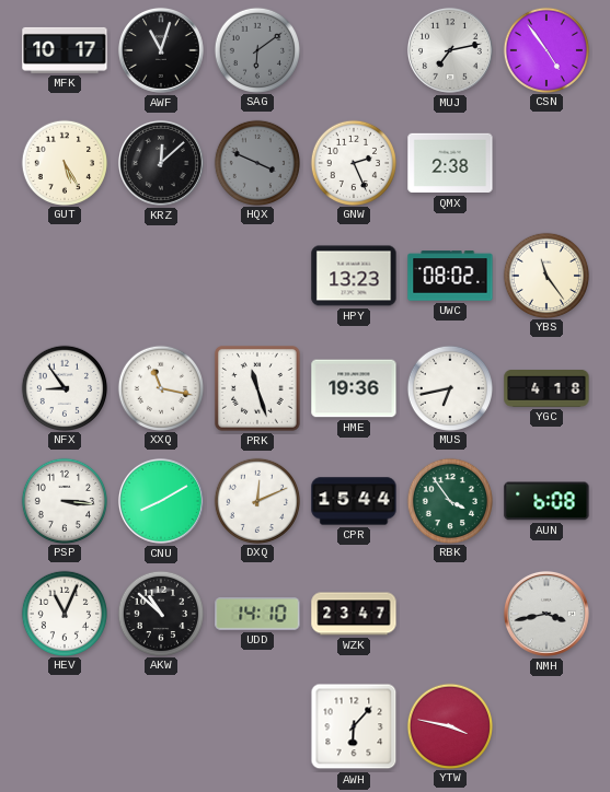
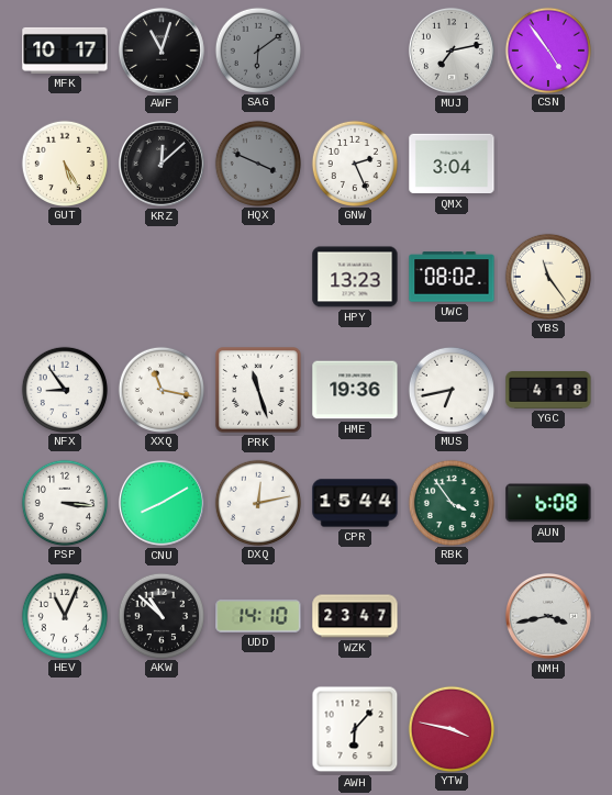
QMX: 2:38 -> 3:04
DXQ: 12:11 -> 12:13
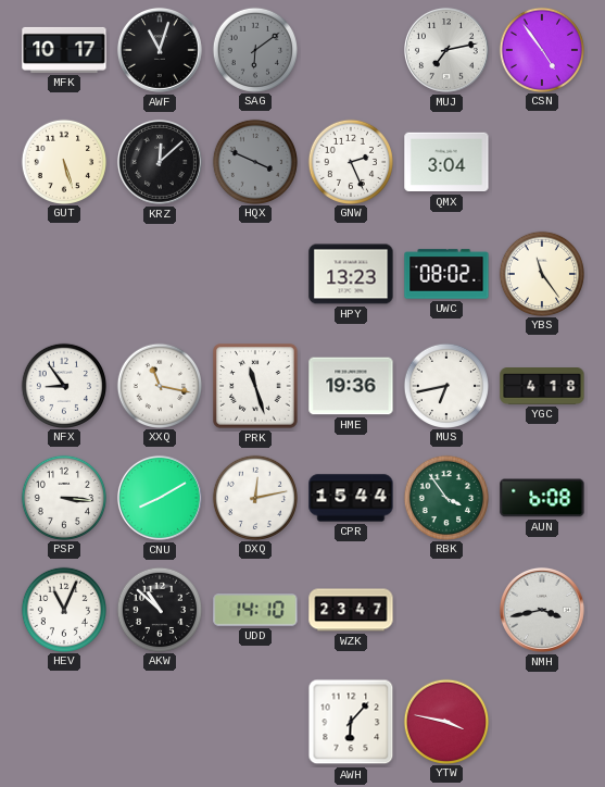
GUT: 5:25 -> 5:27
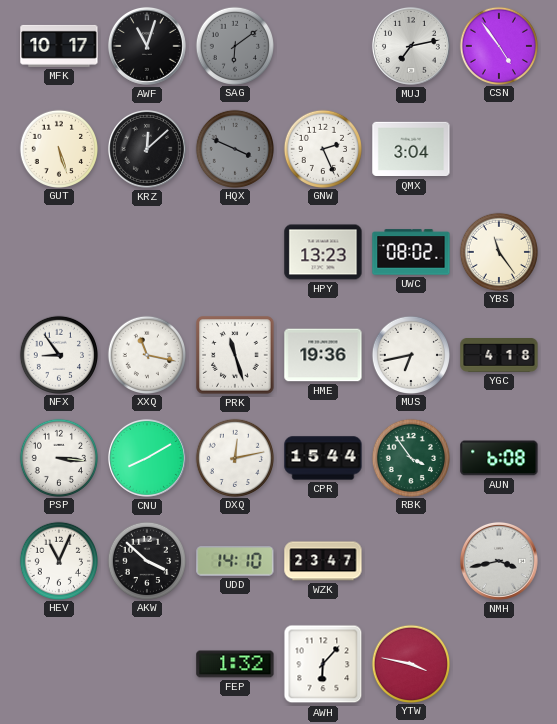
AKW: 10:52 -> 3:52
FEP: none -> 1:32
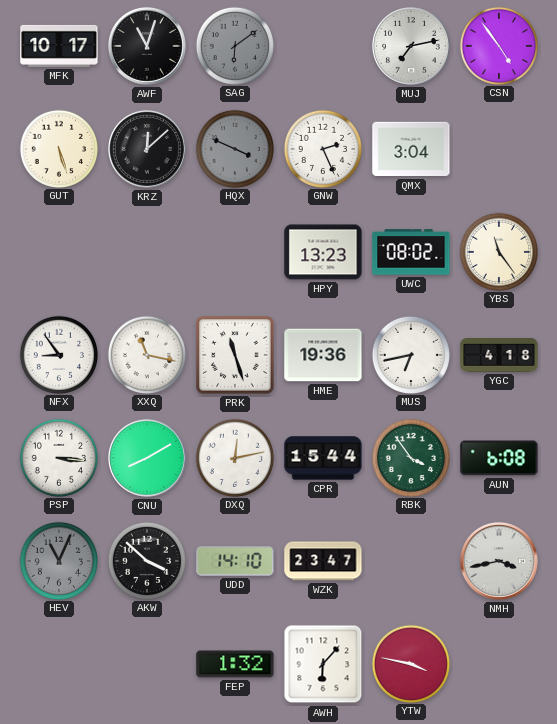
HEV dial: white -> grey
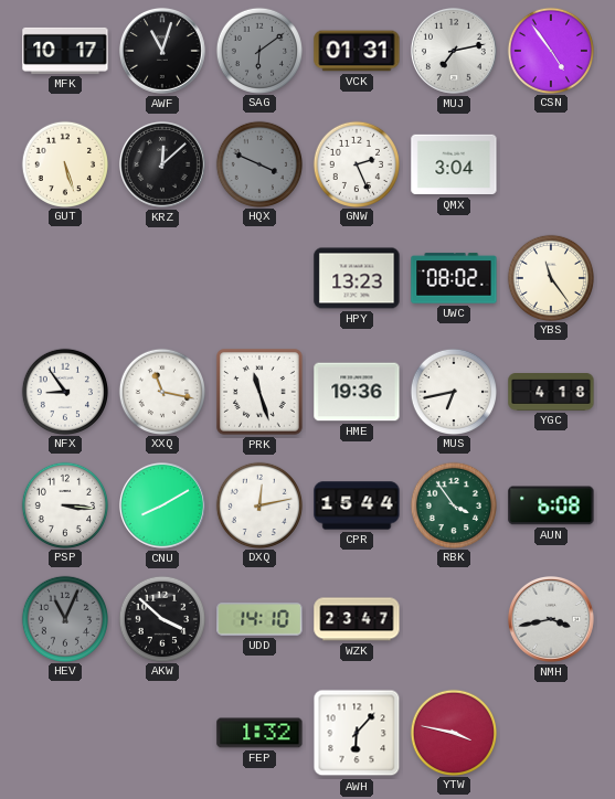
VCK: none -> 01:31
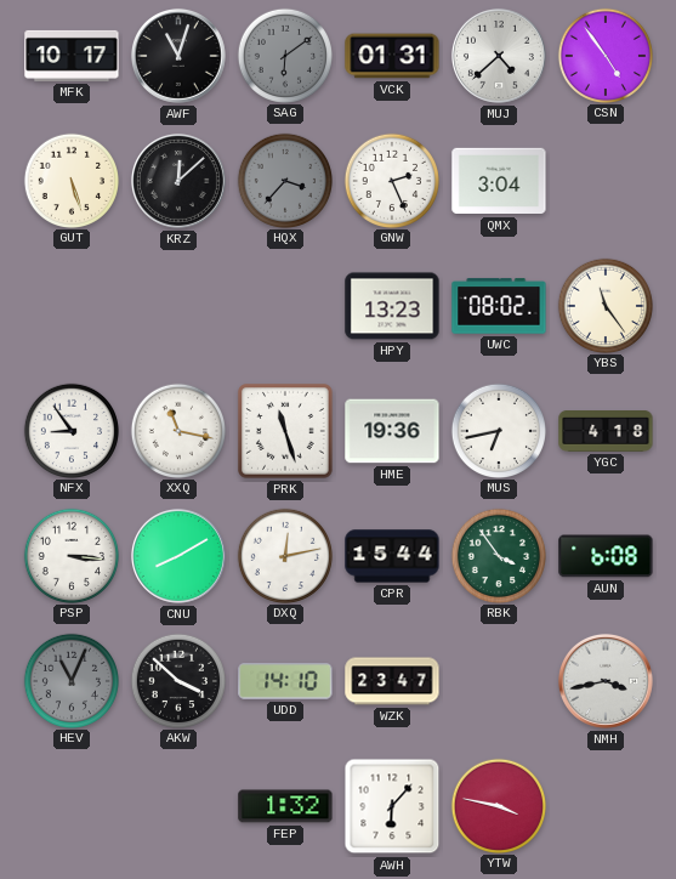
MUJ: 7:13 -> 4:38
HQX: 3:49 -> 3:37
